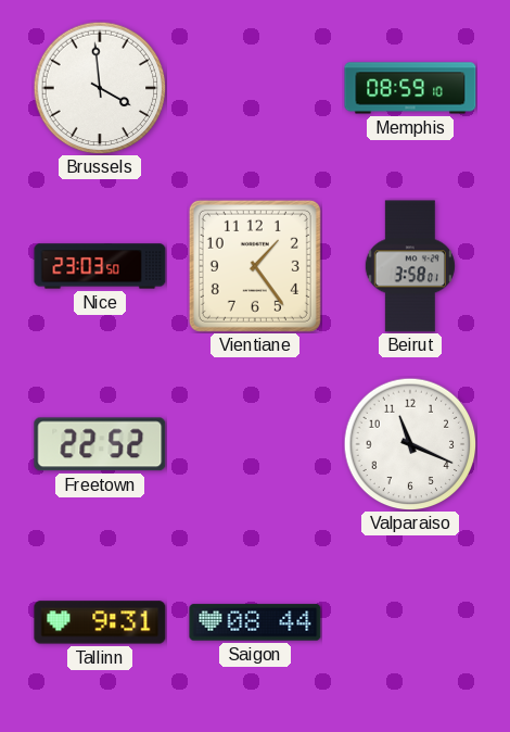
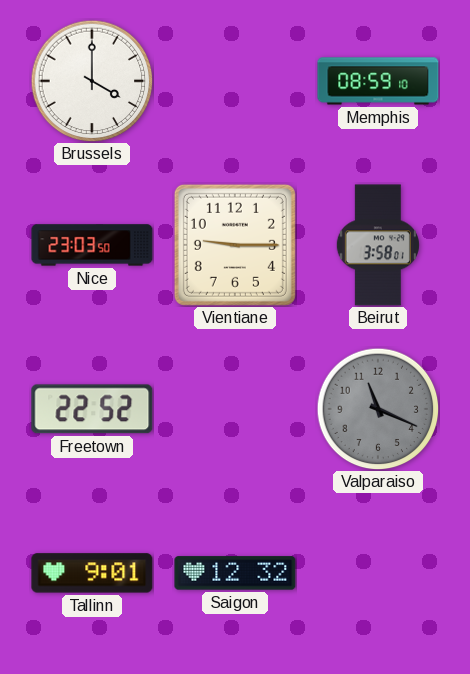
Brussels: 3:59 -> 4:00
Vientiane: 1:24 -> 9:15
Valparaiso dial: white -> grey
Tallinn: 9:31 -> 9:01
Saigon: 08:44 -> 12:32
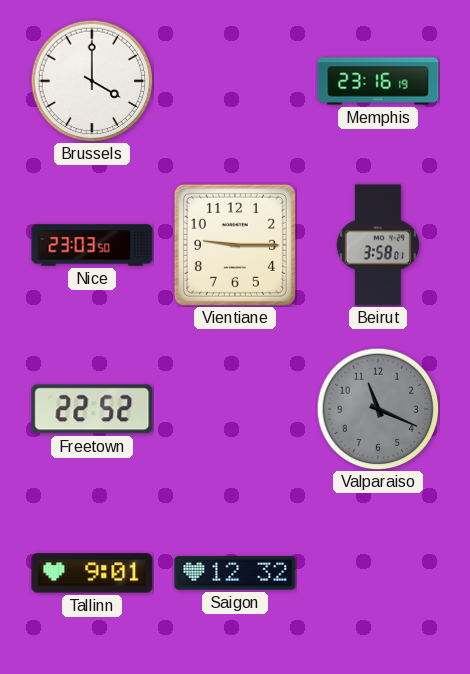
Memphis: 08:59 -> 23:16
